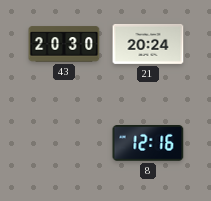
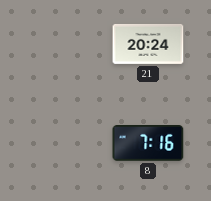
43: 20:30 -> none
8: 12:16 -> 7:16
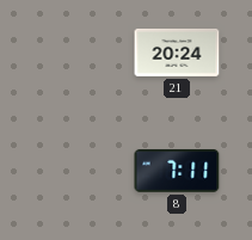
8: 7:16 -> 7:11
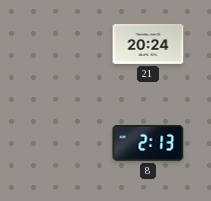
8: 7:11 -> 2:13
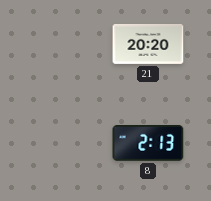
21: 20:24 -> 20:20
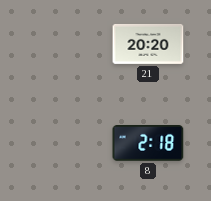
8: 2:13 -> 2:18
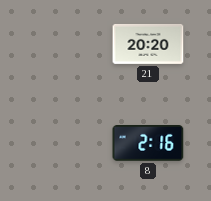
8: 2:18 -> 2:16
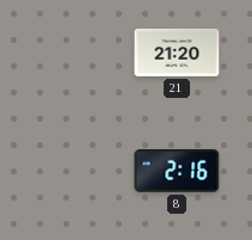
21: 20:20 -> 21:20
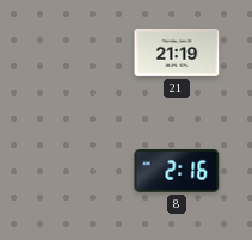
21: 21:20 -> 21:19
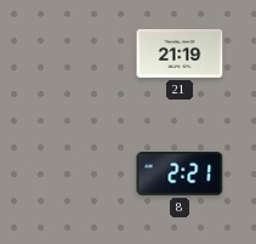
8: 2:16 -> 2:21
